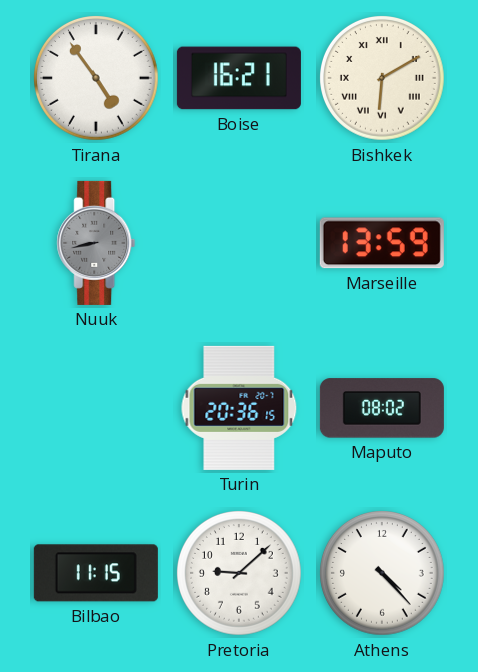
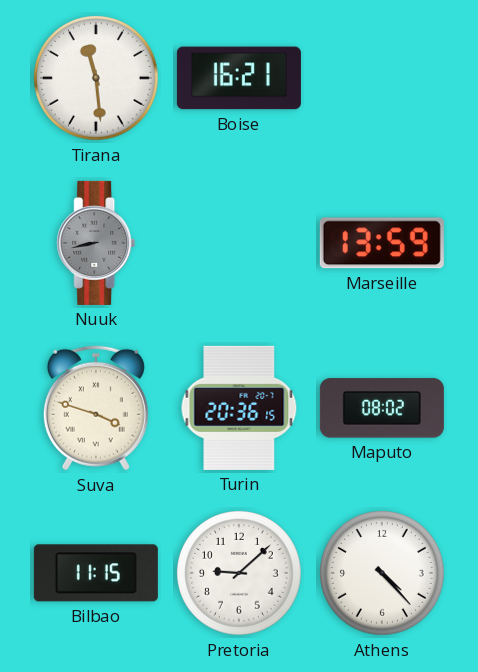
Tirana: 4:54 -> 11:29
Bishkek: 6:10 -> none
Suva: none -> 3:48
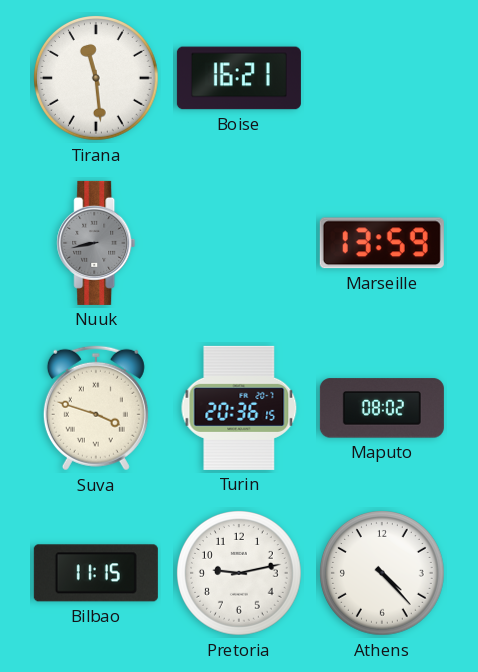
Pretoria: 9:08 -> 9:13
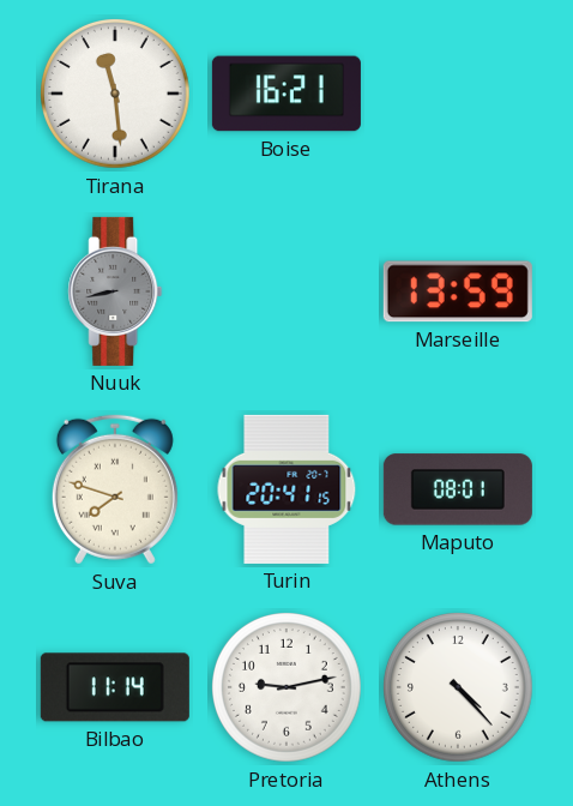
Suva: 3:48 -> 7:48
Turin: 20:36 -> 20:41
Maputo: 08:02 -> 08:01
Bilbao: 11:15 -> 11:14
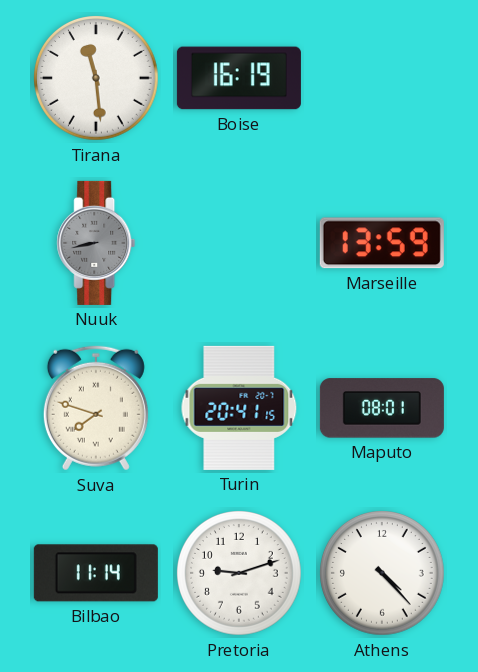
Boise: 16:21 -> 16:19
Pretoria: 9:13 -> 9:12
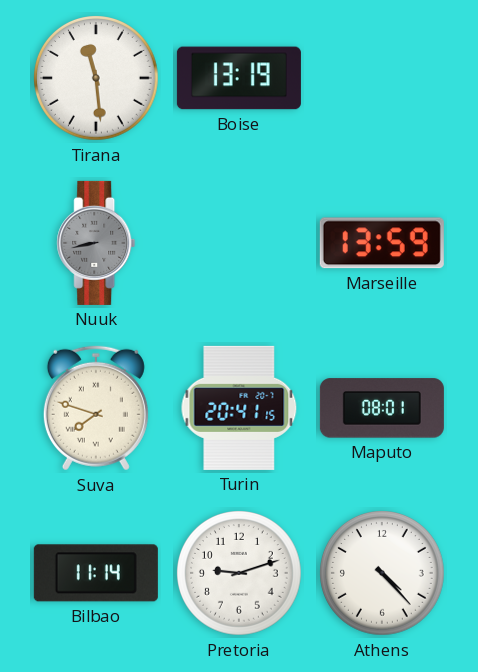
Boise: 16:19 -> 13:19
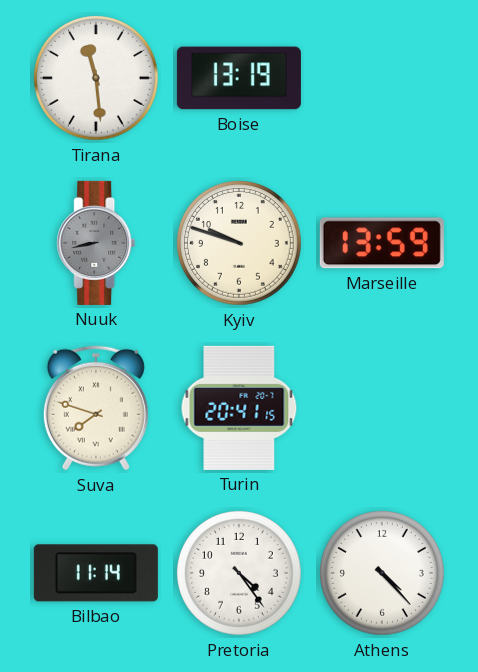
Kyiv: none -> 9:48
Maputo: 08:01 -> none
Pretoria: 9:12 -> 4:24
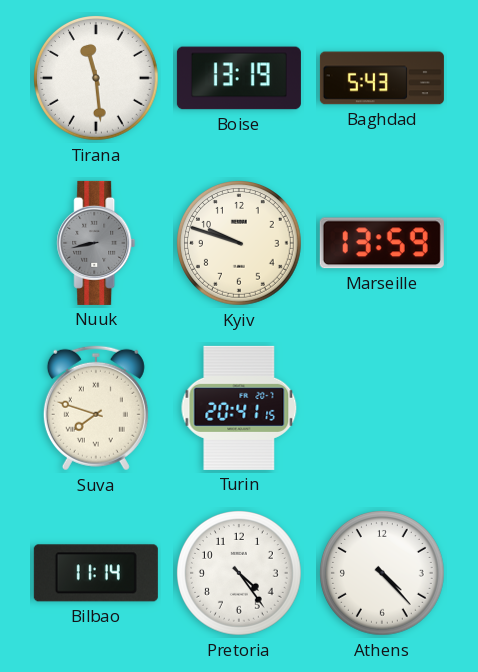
Baghdad: none -> 5:43
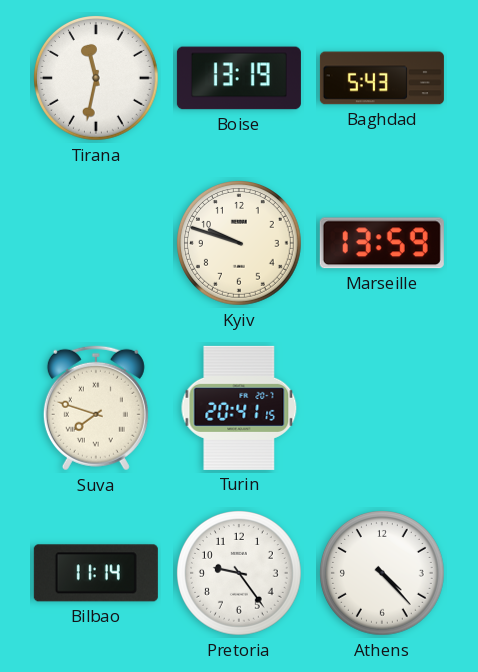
Tirana: 11:29 -> 11:32
Nuuk: 8:43 -> none
Pretoria: 4:24 -> 9:24
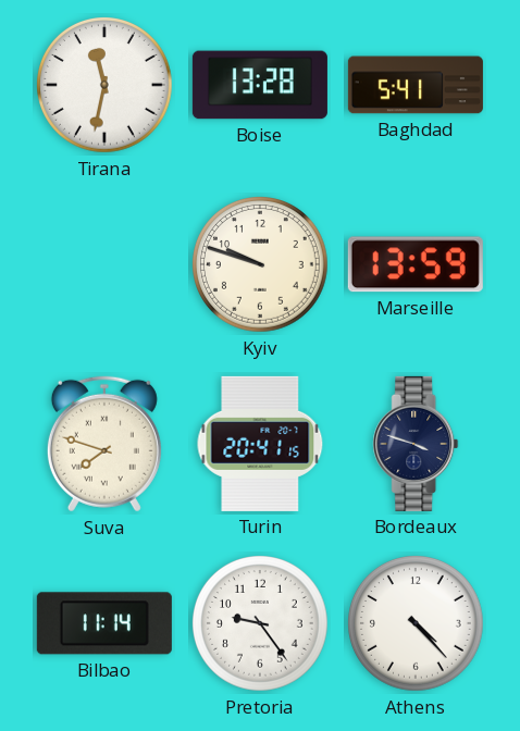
Boise: 13:19 -> 13:28
Baghdad: 5:43 -> 5:41
Bordeaux: none -> 3:48
